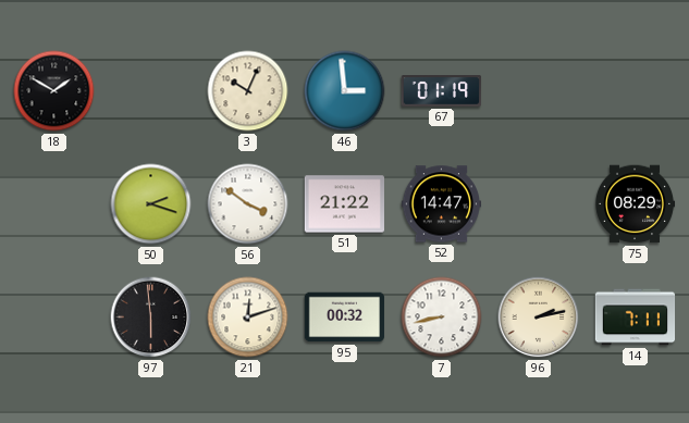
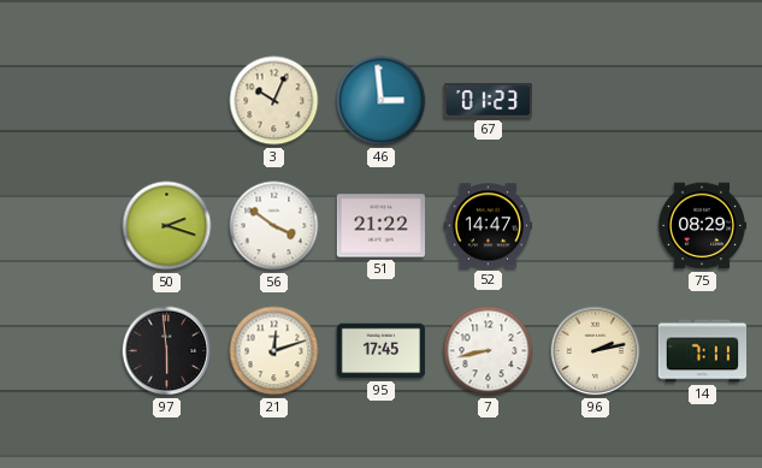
18: 1:50 -> none
67: 01:19 -> 01:23
95: 00:32 -> 17:45
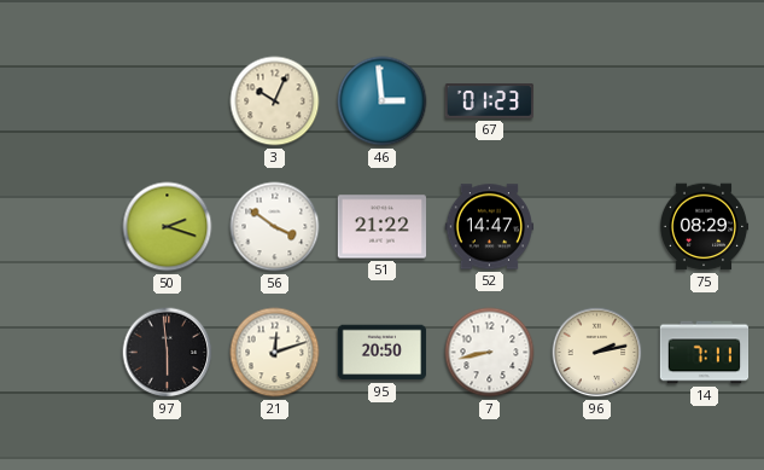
95: 17:45 -> 20:50
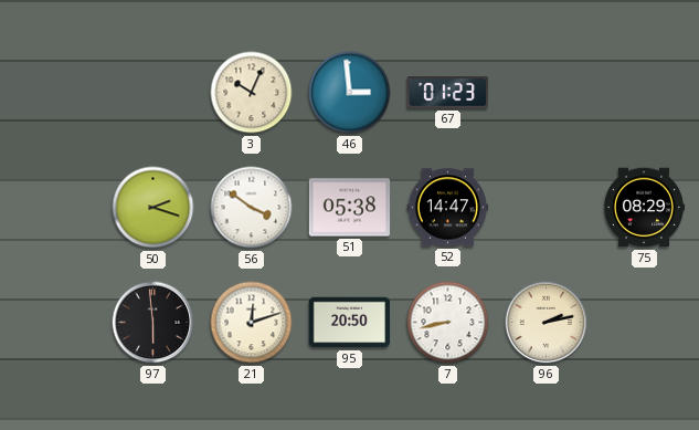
51: 21:22 -> 05:38
14: 7:11 -> none
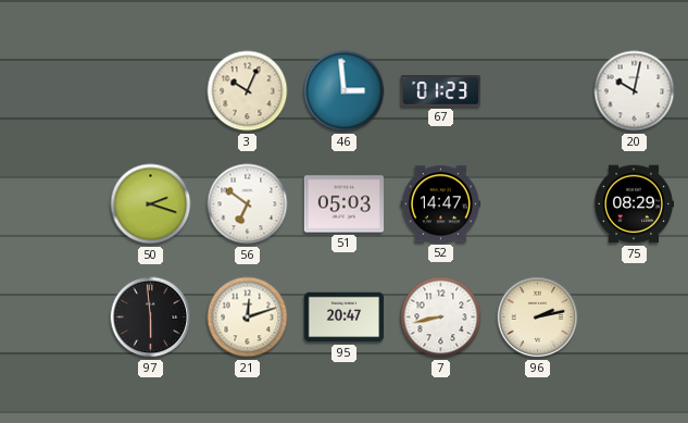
20: none -> 10:02
56: 3:51 -> 6:51
51: 05:38 -> 05:03
95: 20:50 -> 20:47
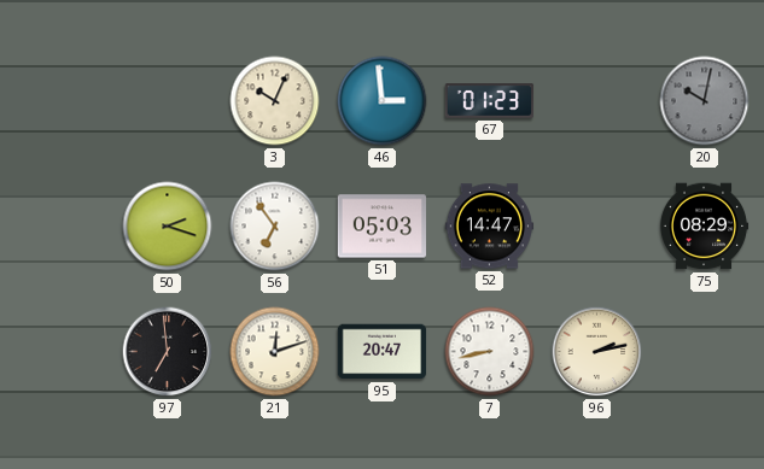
20 dial: white -> grey
56: 6:51 -> 6:54
97: 5:59 -> 6:59
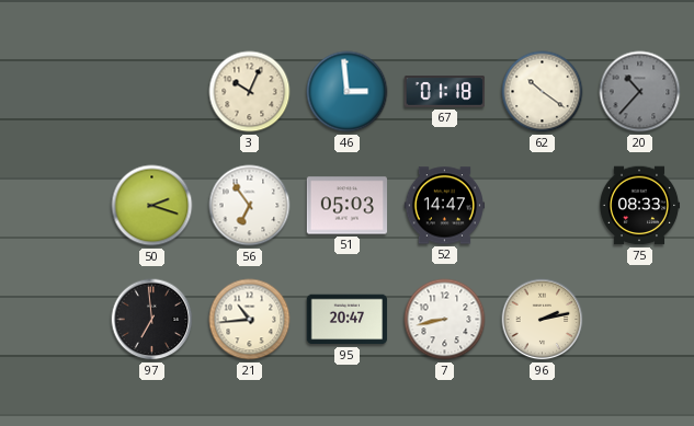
67: 01:23 -> 01:18
62: none -> 10:21
20: 10:02 -> 10:37
75: 08:29 -> 08:33
21: 12:12 -> 10:44
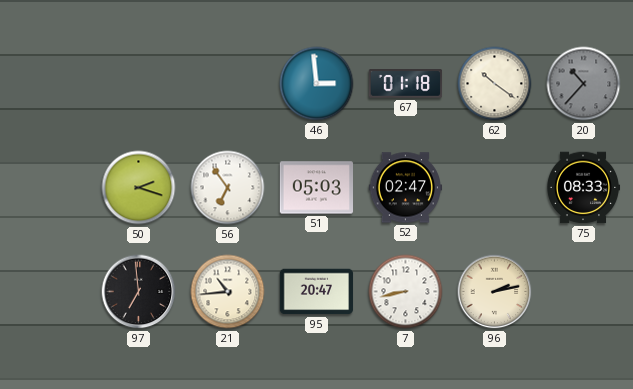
3: 10:04 -> none
52: 14:47 -> 02:47
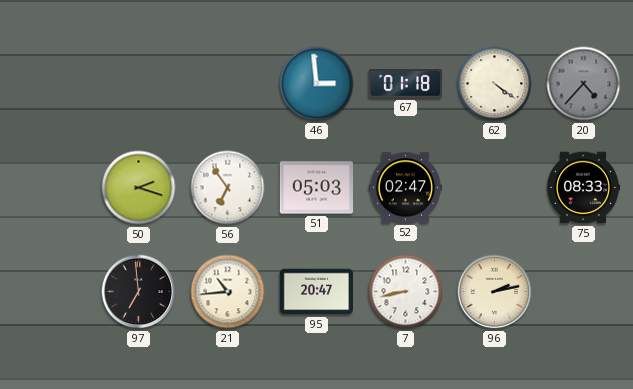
62: 10:21 -> 4:21
20: 10:37 -> 4:37
